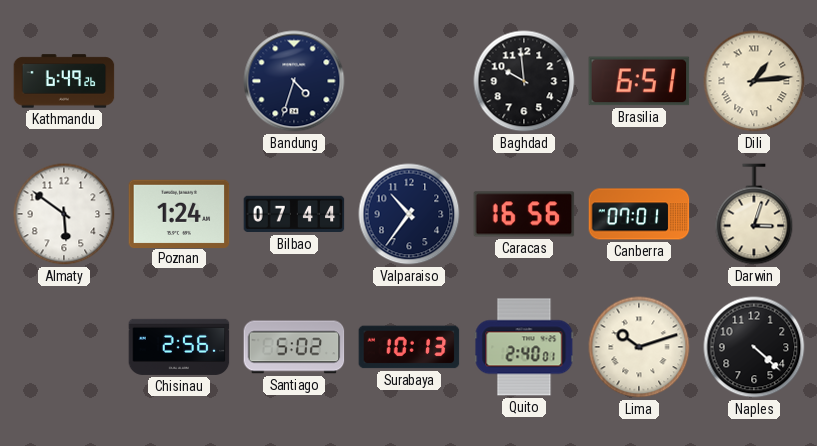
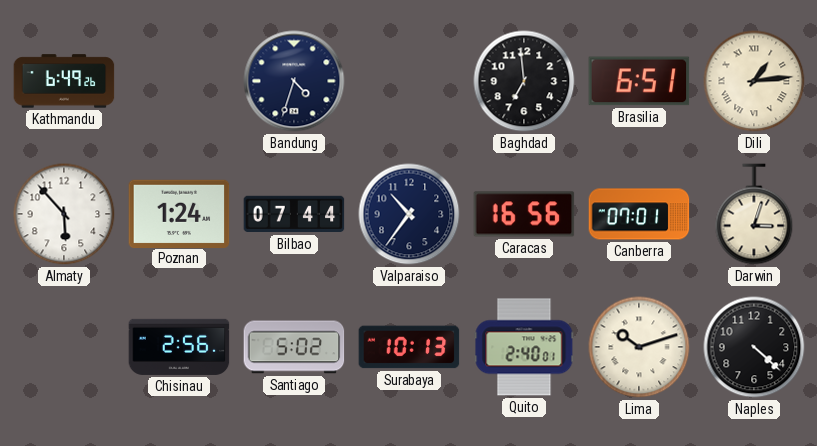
Baghdad: 9:59 -> 6:59
Almaty: 5:51 -> 5:53
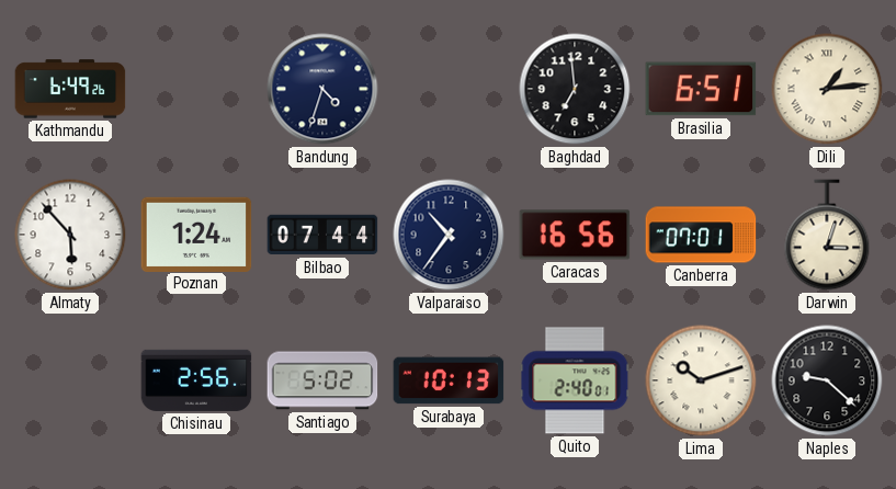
Naples: 4:22 -> 9:22
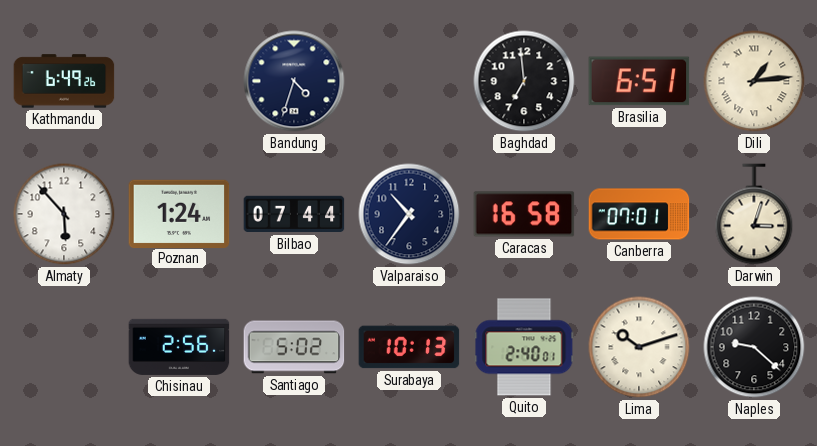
Caracas: 16:56 -> 16:58
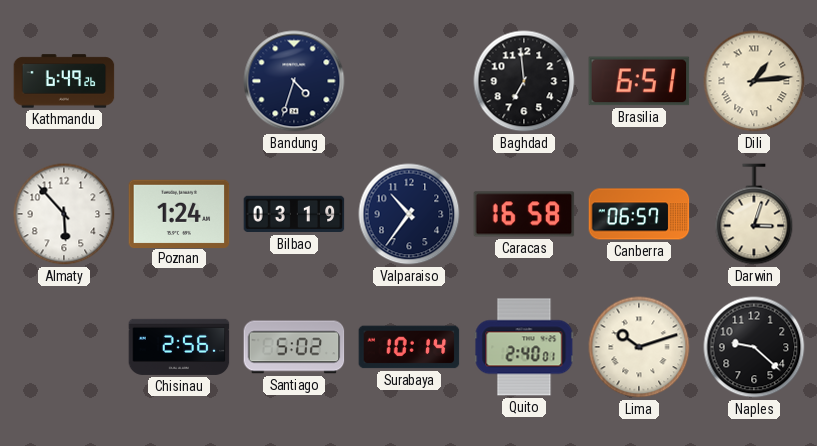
Bilbao: 07:44 -> 03:19
Canberra: 07:01 -> 06:57
Surabaya: 10:13 -> 10:14
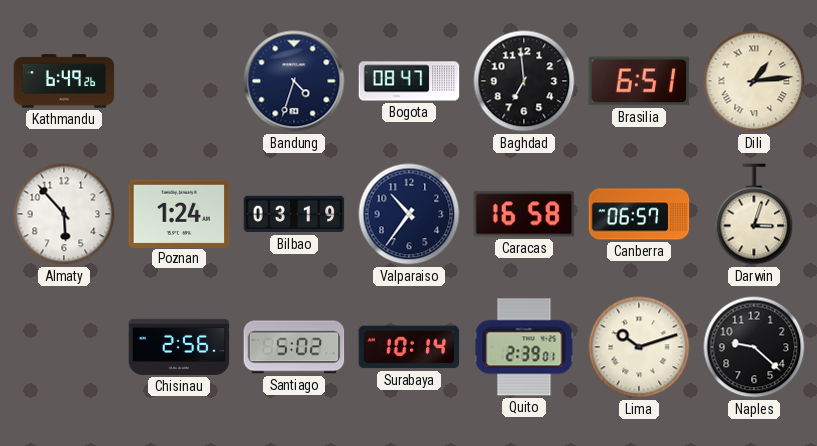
Bogota: none -> 08:47
Quito: 2:40 -> 2:39
